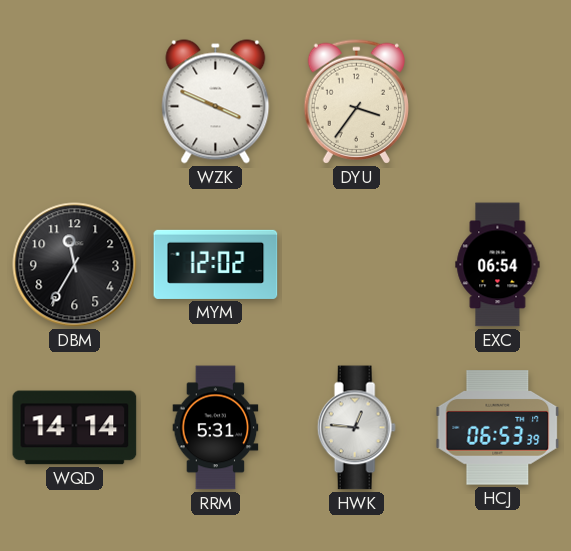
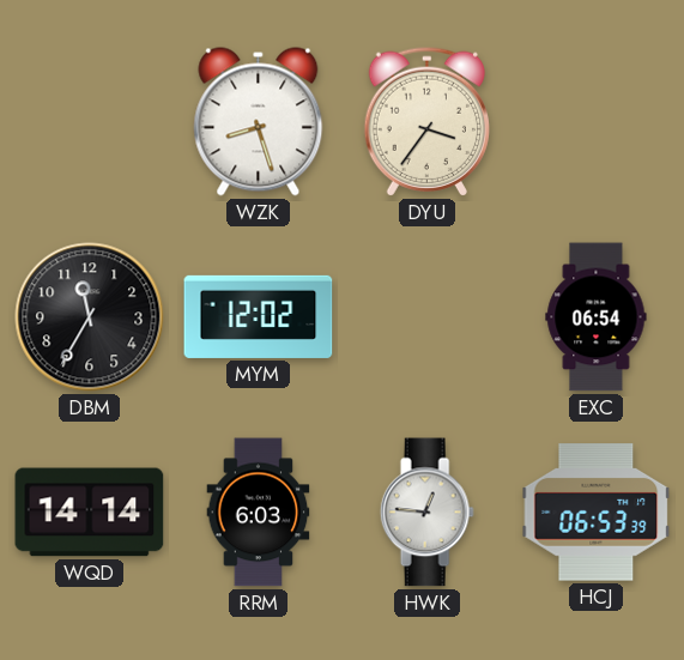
WZK: 3:49 -> 8:27
RRM: 5:31 -> 6:03
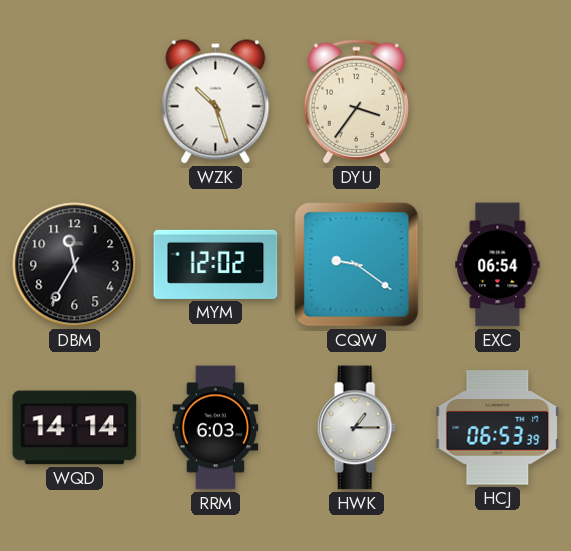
WZK: 8:27 -> 10:27
CQW: none -> 9:21
HWK: 12:46 -> 1:15
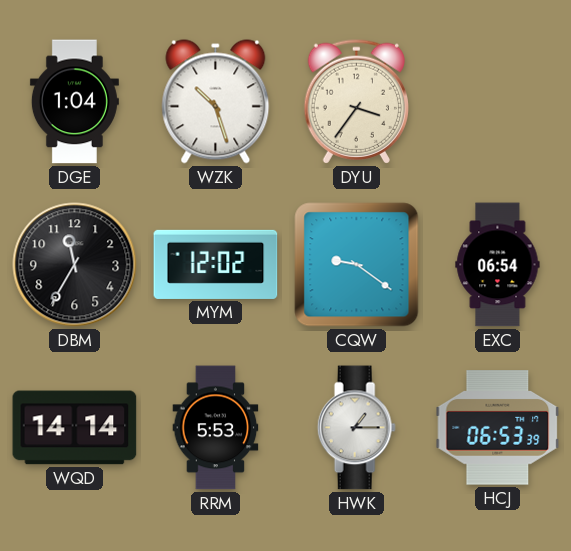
DGE: none -> 1:04
RRM: 6:03 -> 5:53
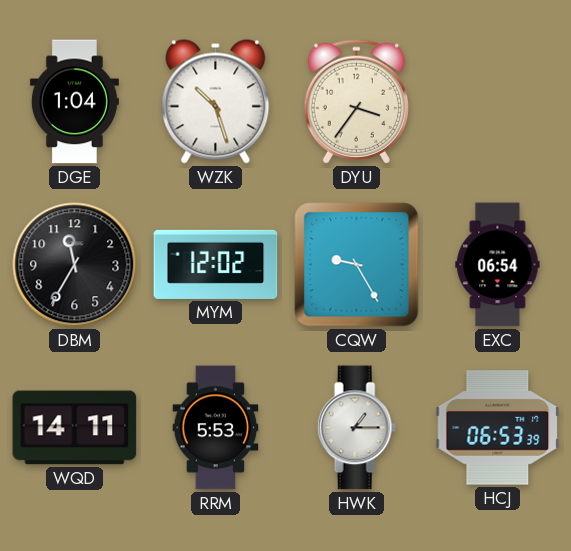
CQW: 9:21 -> 9:25
WQD: 14:14 -> 14:11
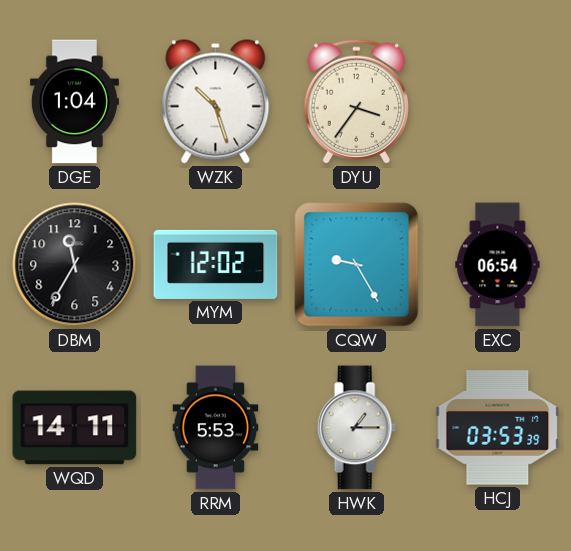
HCJ: 06:53 -> 03:53
